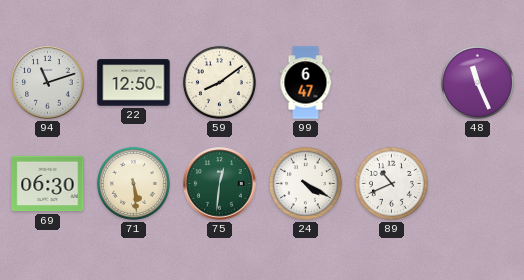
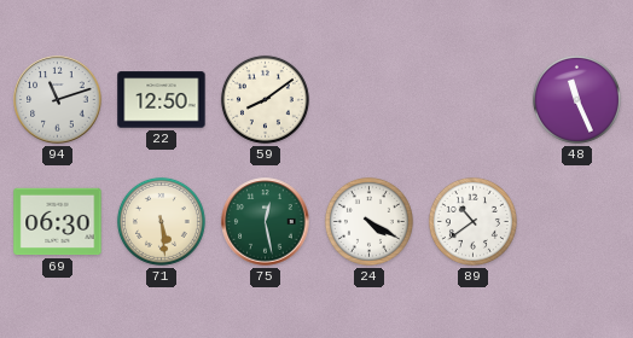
99: 6:47 -> none
75: 12:31 -> 12:28
89: 10:41 -> 10:39
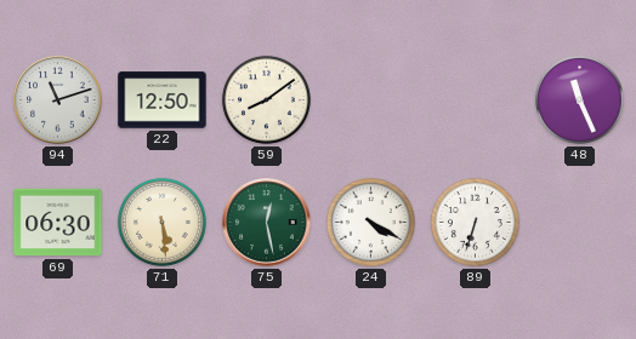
89: 10:39 -> 6:33
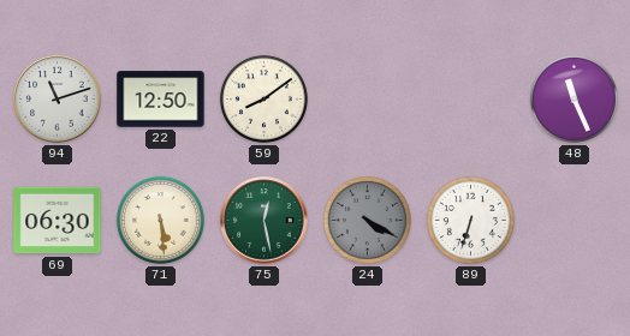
24 dial: white -> grey
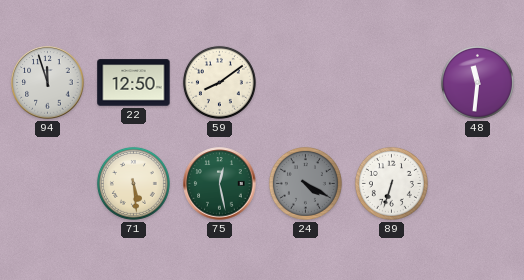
94: 11:12 -> 11:57
48: 11:26 -> 11:31
69: 06:30 -> none
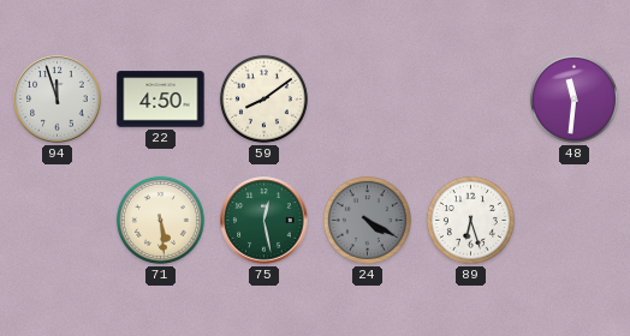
22: 12:50 -> 4:50
89: 6:33 -> 6:27
